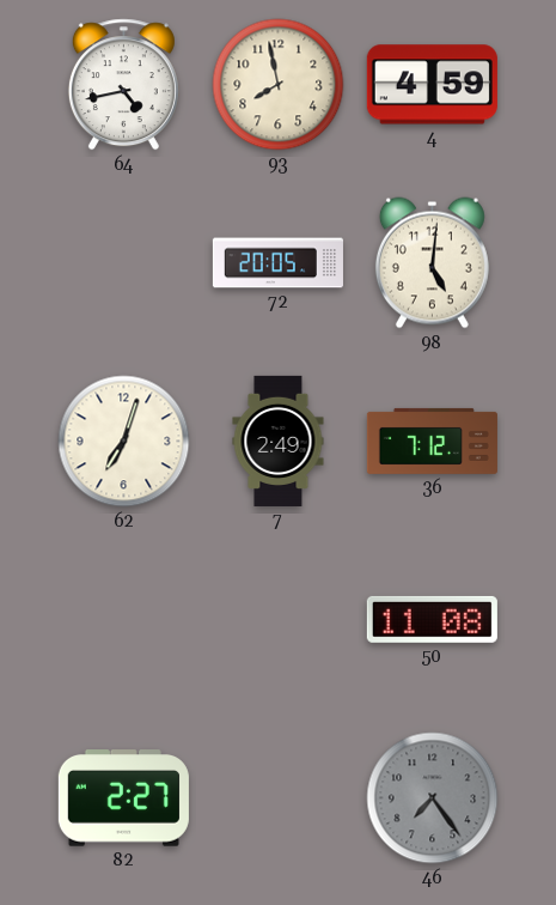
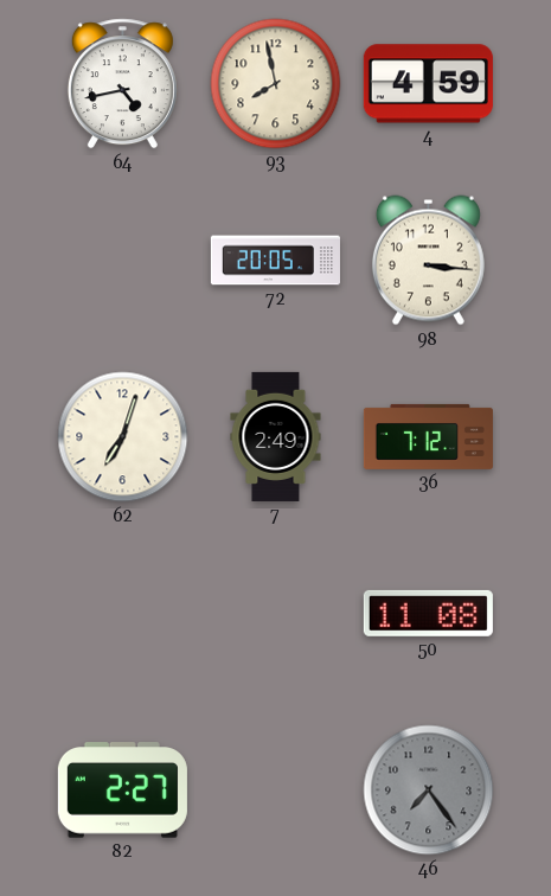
98: 5:01 -> 3:16
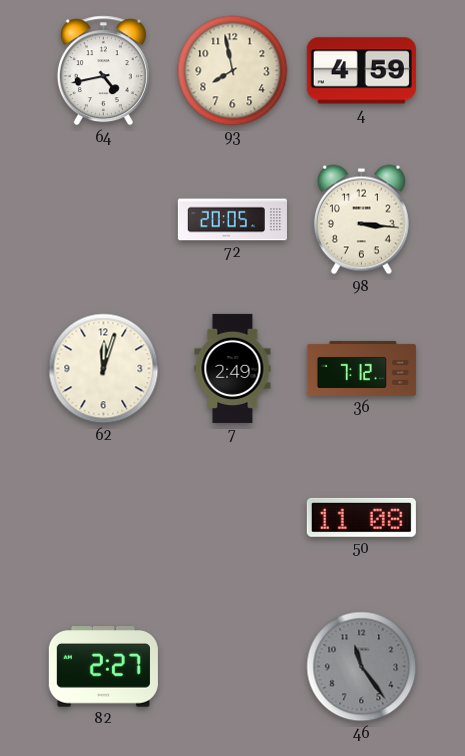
62: 7:03 -> 12:03
46: 7:24 -> 11:24
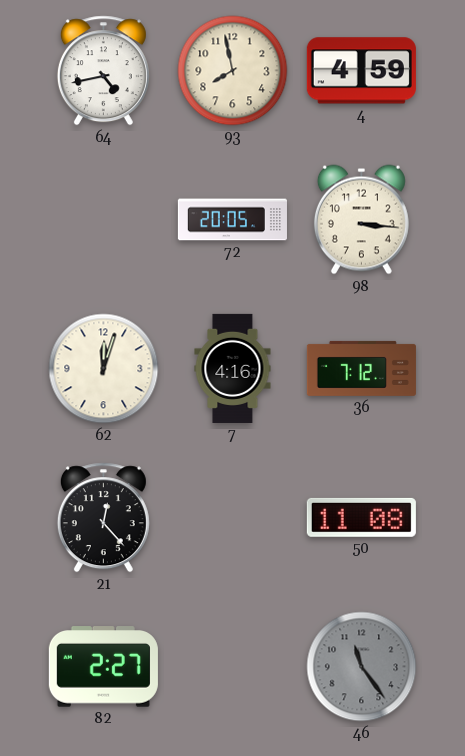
7: 2:49 -> 4:16
21: none -> 12:23
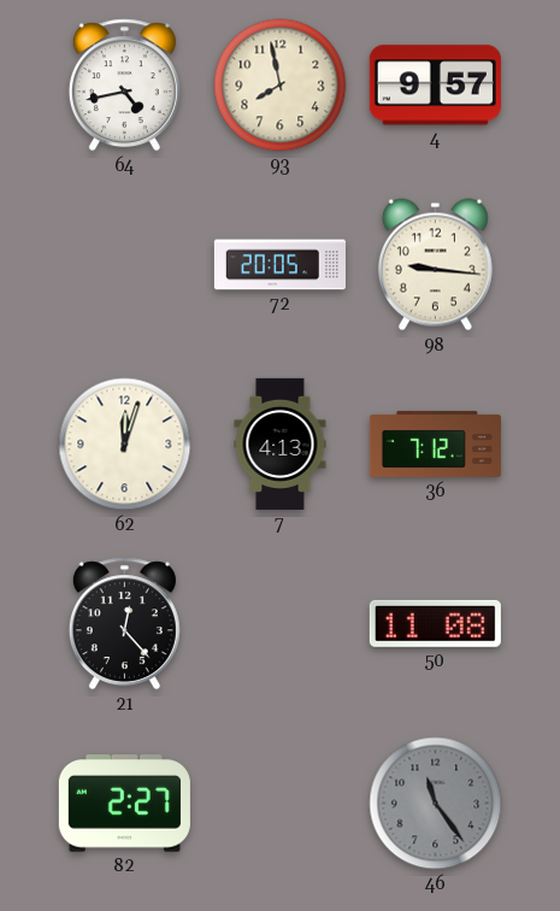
4: 4:59 -> 9:57
98: 3:16 -> 9:16
7: 4:16 -> 4:13
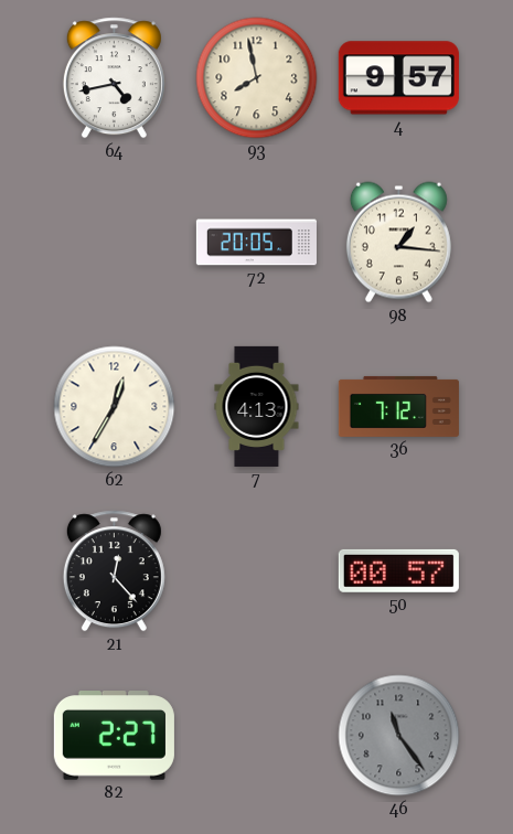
98: 9:16 -> 1:16
62: 12:03 -> 12:35
50: 11:08 -> 00:57
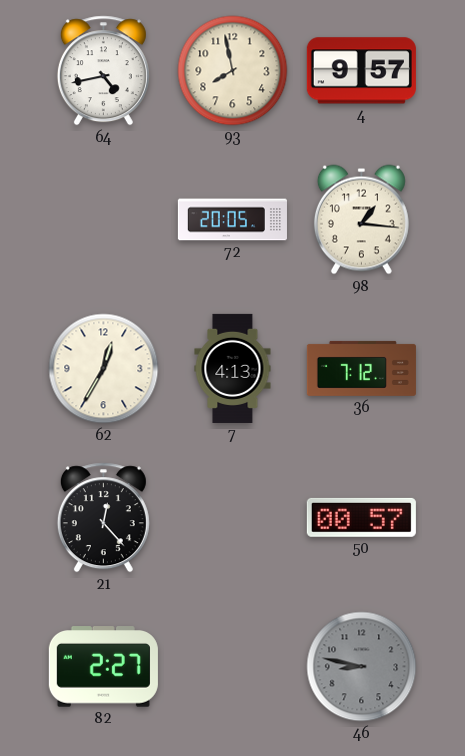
46: 11:24 -> 8:47
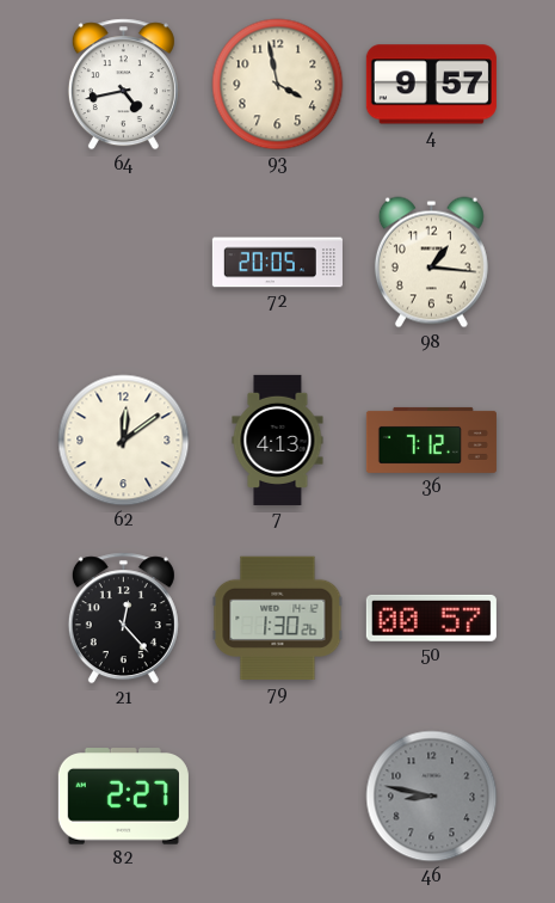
93: 7:58 -> 3:58
62: 12:35 -> 12:09
79: none -> 1:30
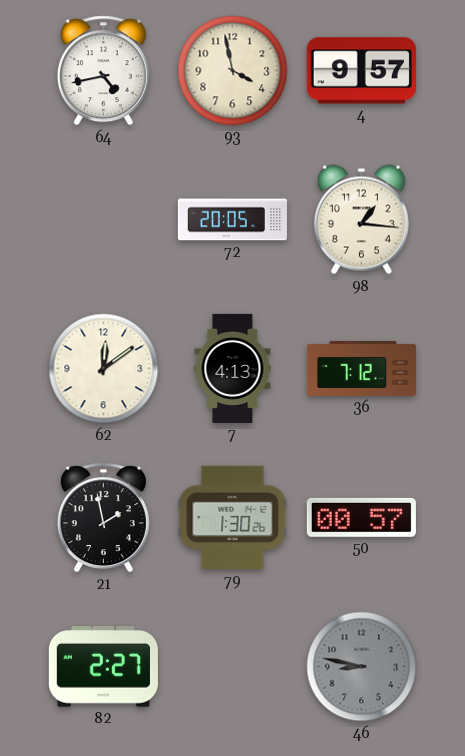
21: 12:23 -> 1:58
